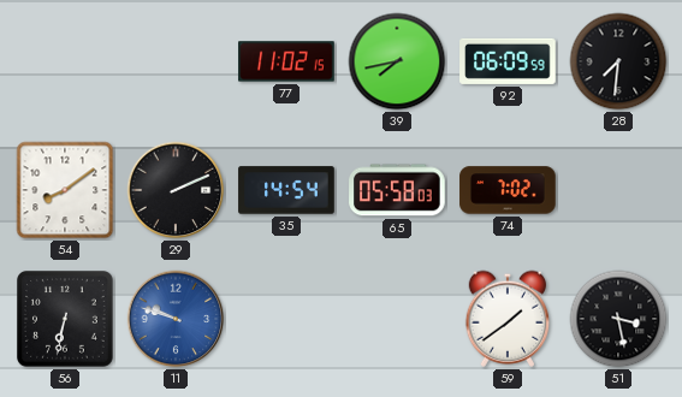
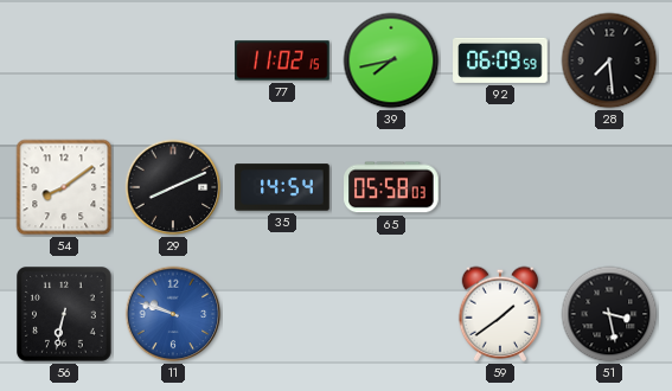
28: 7:31 -> 7:29
29: 2:11 -> 8:11
74: 7:02 -> none
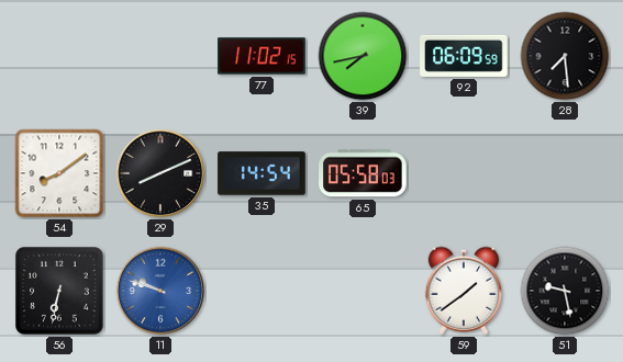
51: 3:28 -> 9:28
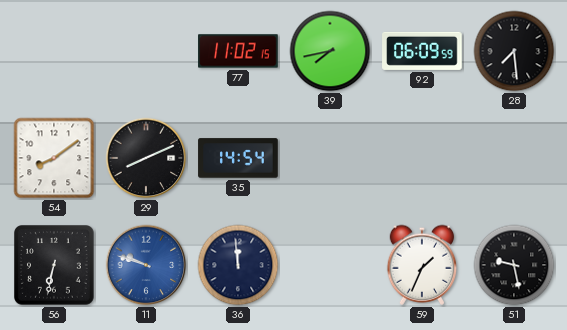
65: 05:58 -> none
36: none -> 11:59
59: 1:39 -> 1:34
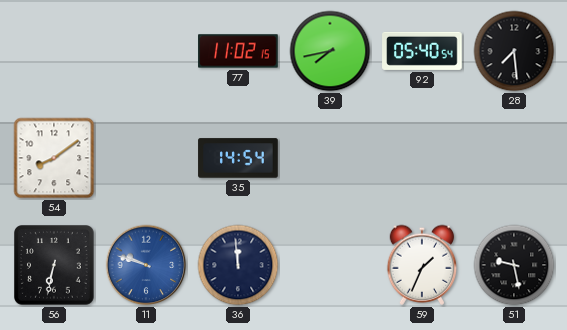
92: 06:09 -> 05:40
29: 8:11 -> none
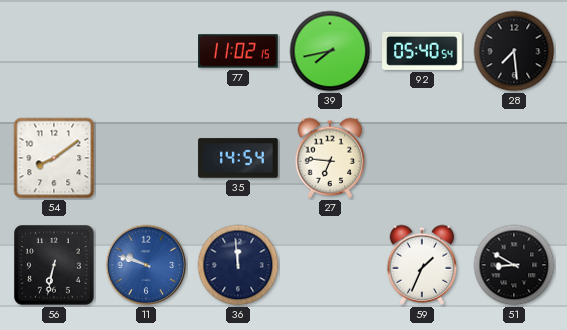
27: none -> 6:46
51: 9:28 -> 8:50
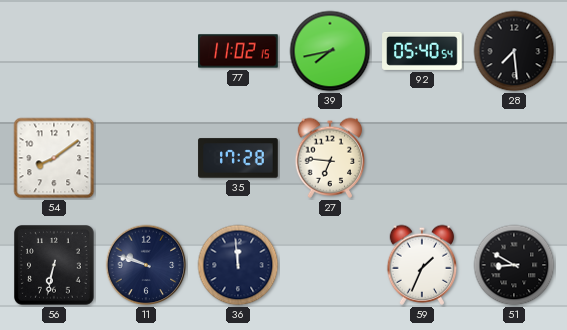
35: 14:54 -> 17:28
11 dial: blue -> navy
